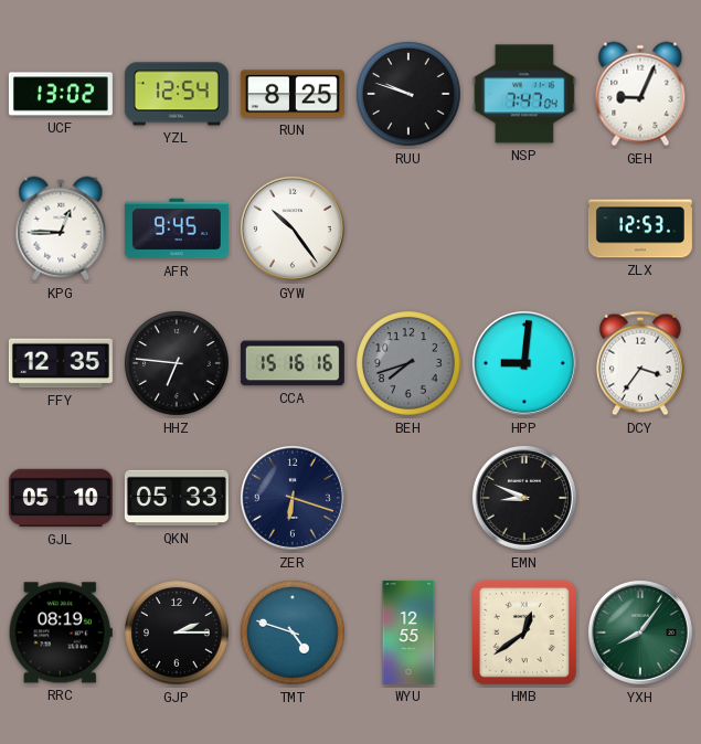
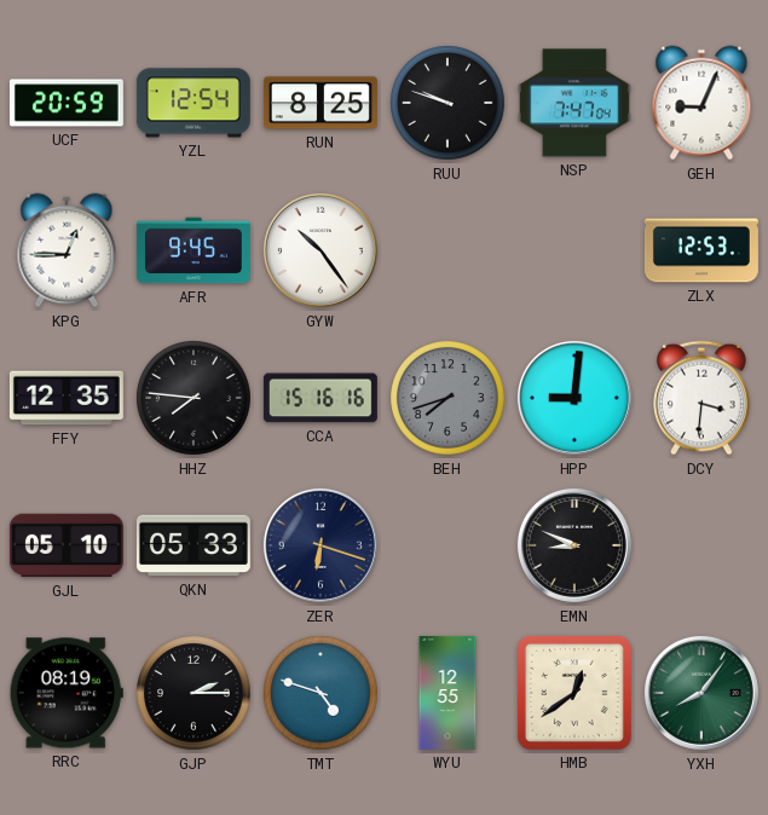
UCF: 13:02 -> 20:59
HHZ: 6:46 -> 7:46
DCY: 3:36 -> 3:31
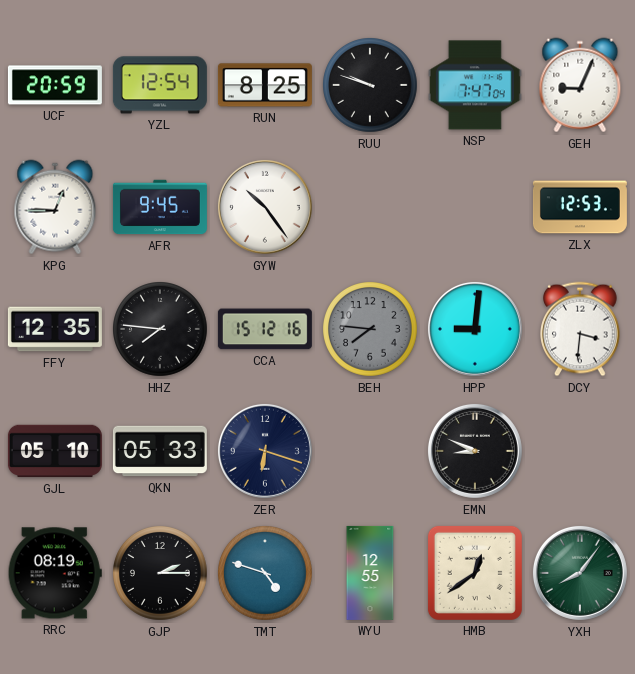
CCA: 15:16 -> 15:12
BEH: 7:42 -> 7:46
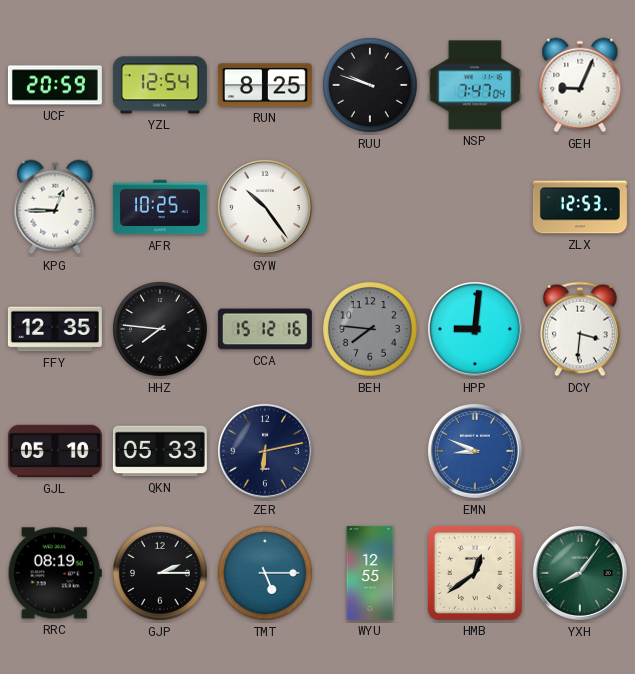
AFR: 9:45 -> 10:25
ZER: 6:18 -> 6:13
EMN dial: black -> blue
TMT: 4:48 -> 5:15
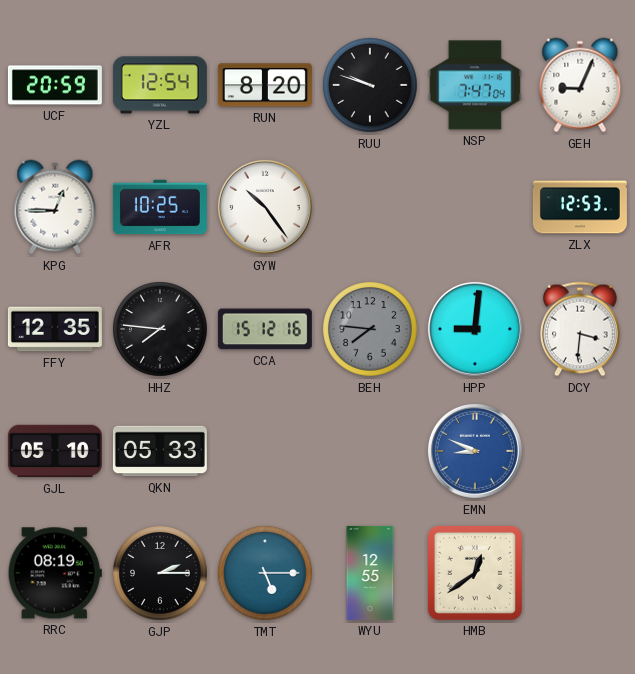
RUN: 8:25 -> 8:20
ZER: 6:13 -> none
YXH: 8:06 -> none
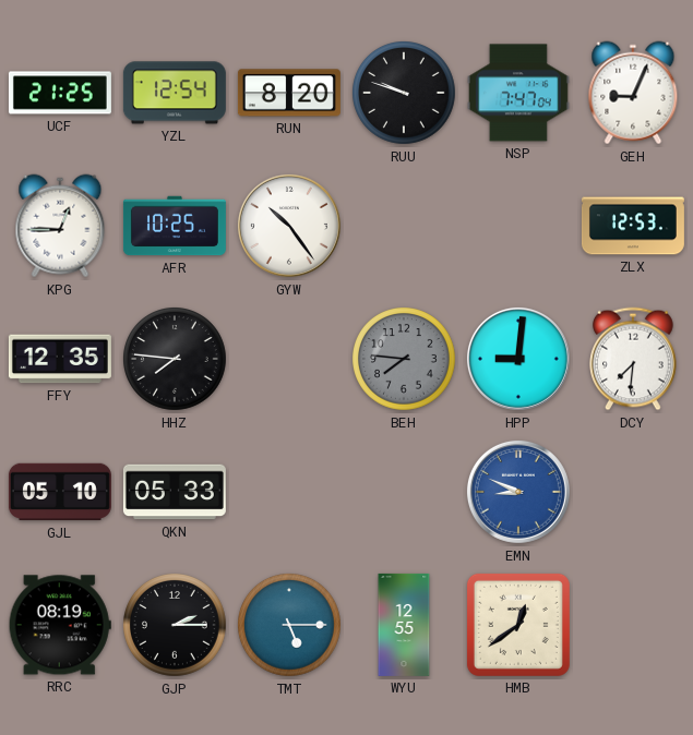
UCF: 20:59 -> 21:25
CCA: 15:12 -> none
DCY: 3:31 -> 7:31
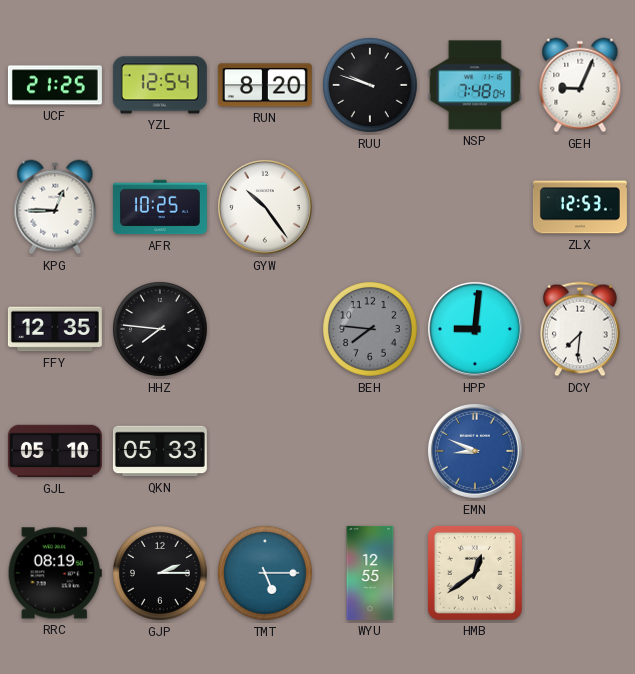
NSP: 7:47 -> 7:48
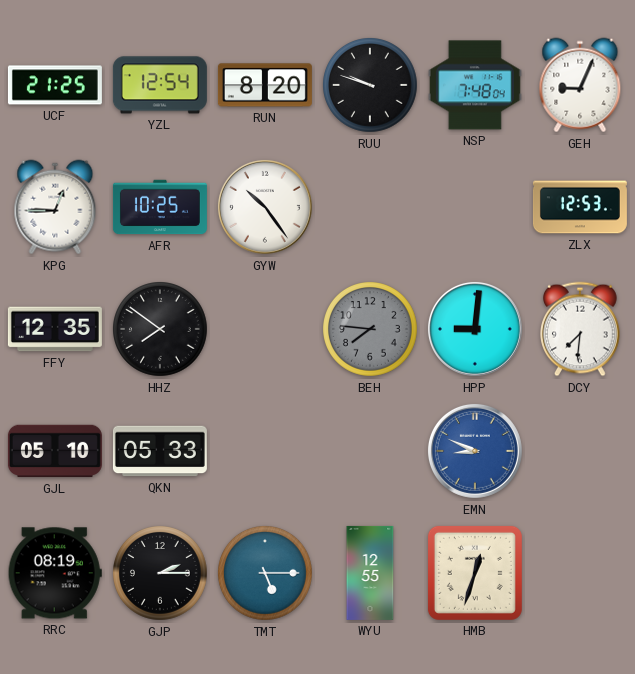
HHZ: 7:46 -> 7:51
HMB: 12:39 -> 12:33
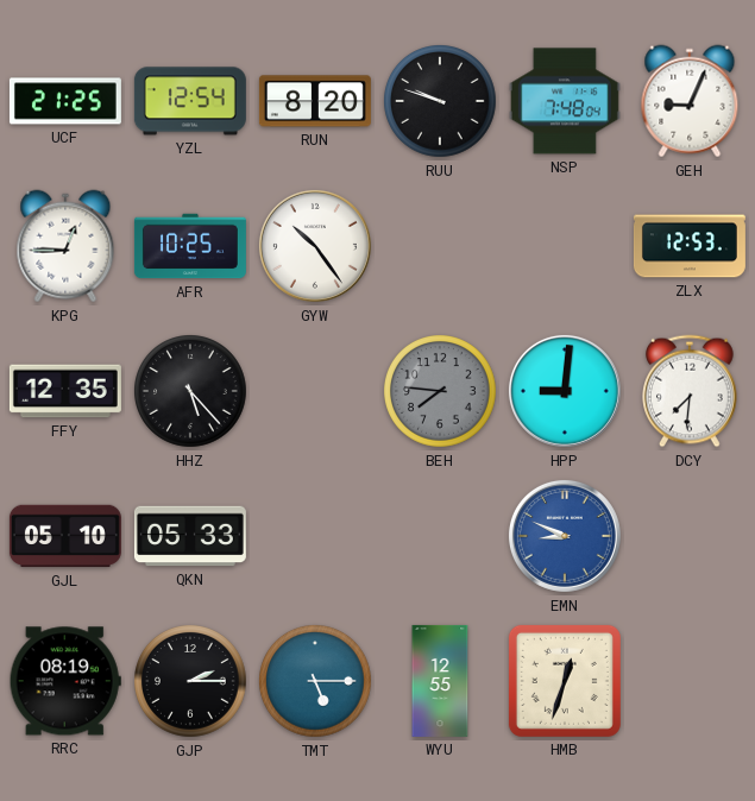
HHZ: 7:51 -> 5:23
